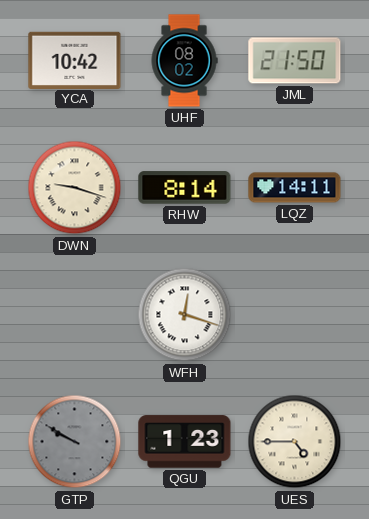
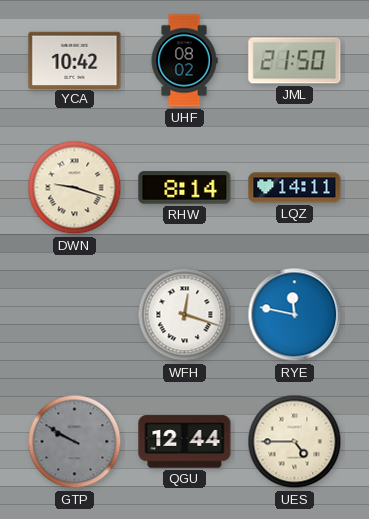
RYE: none -> 11:47
QGU: 1:23 -> 12:44
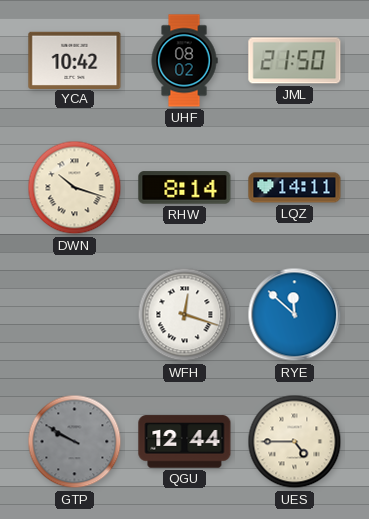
DWN: 9:18 -> 10:18
RYE: 11:47 -> 11:52
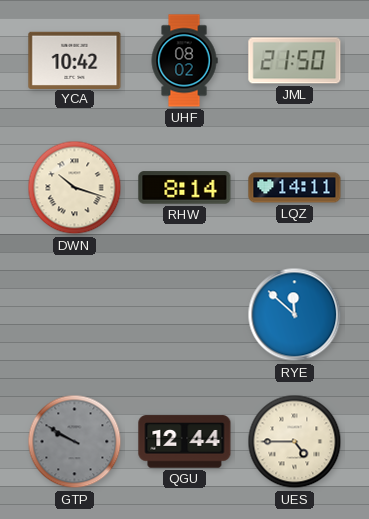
WFH: 12:18 -> none
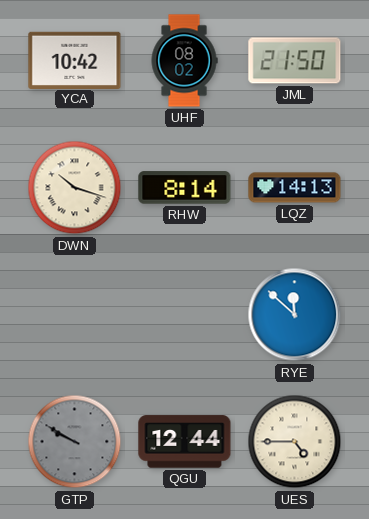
LQZ: 14:11 -> 14:13
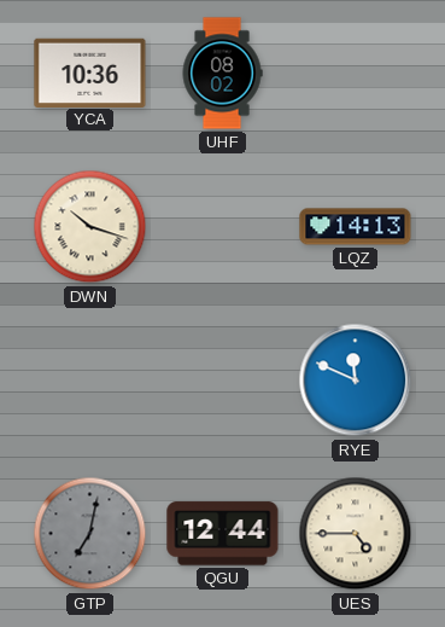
YCA: 10:42 -> 10:36
JML: 21:50 -> none
RHW: 8:14 -> none
RYE: 11:52 -> 11:49
GTP: 9:50 -> 7:02
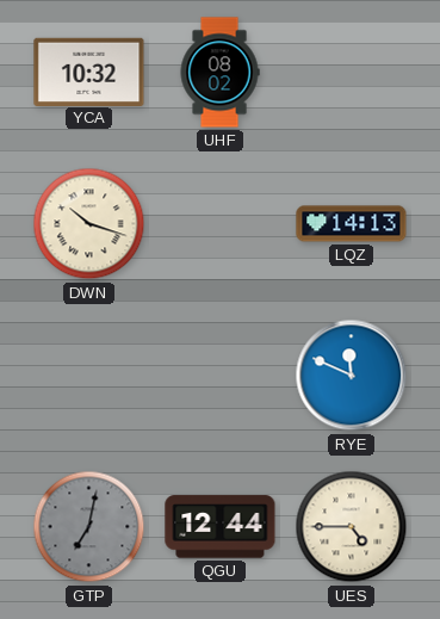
YCA: 10:36 -> 10:32
